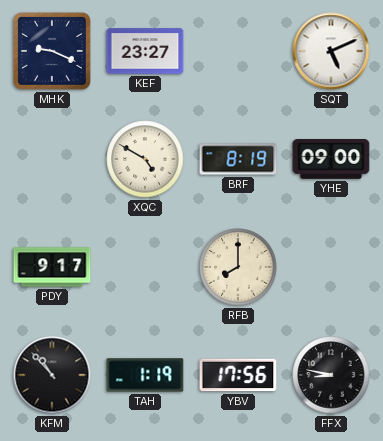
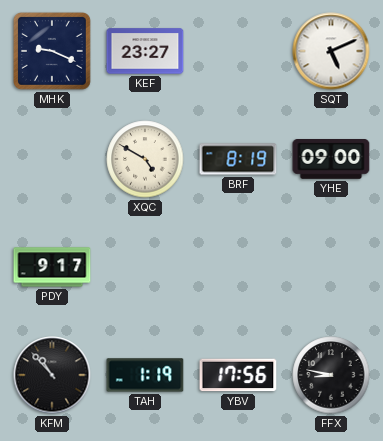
RFB: 8:00 -> none
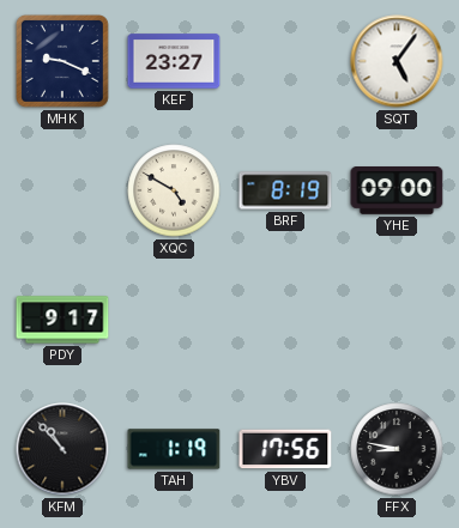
SQT: 5:11 -> 5:06
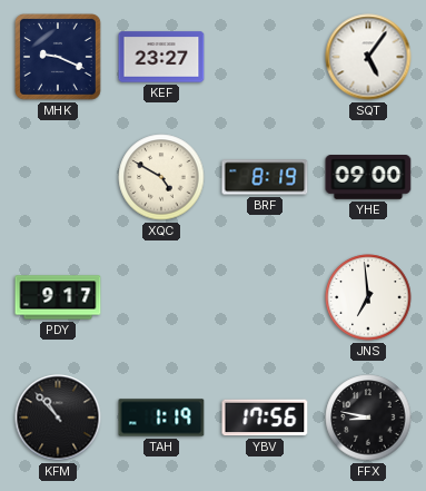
JNS: none -> 6:59
